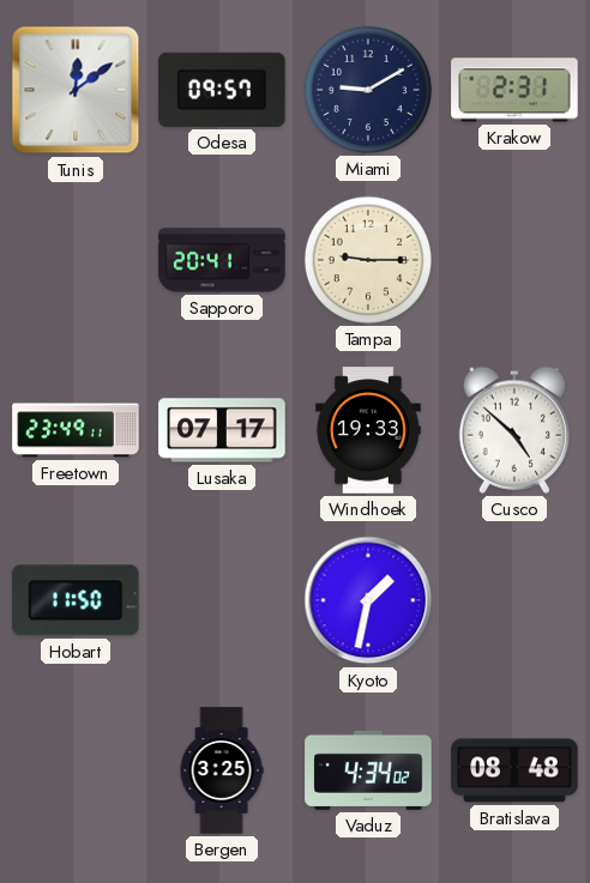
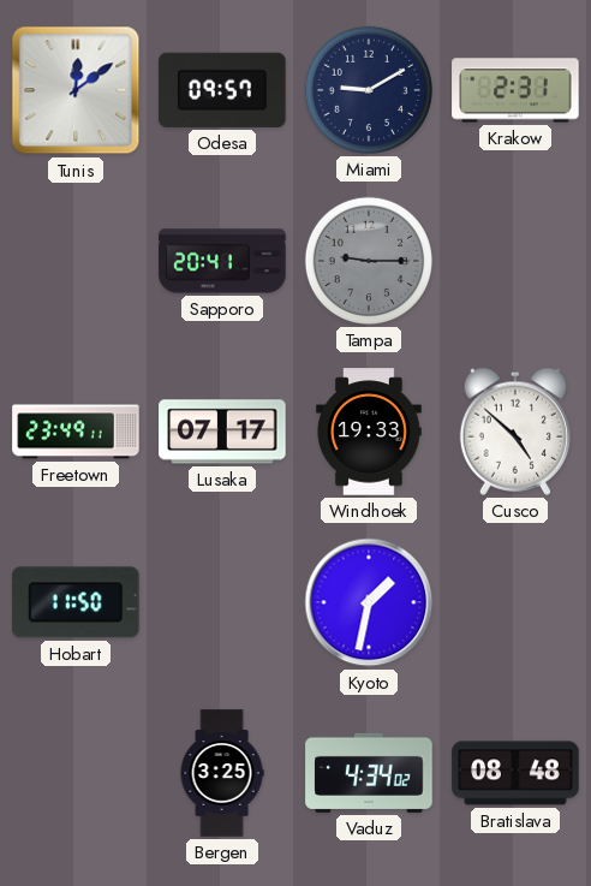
Tampa dial: cream -> grey
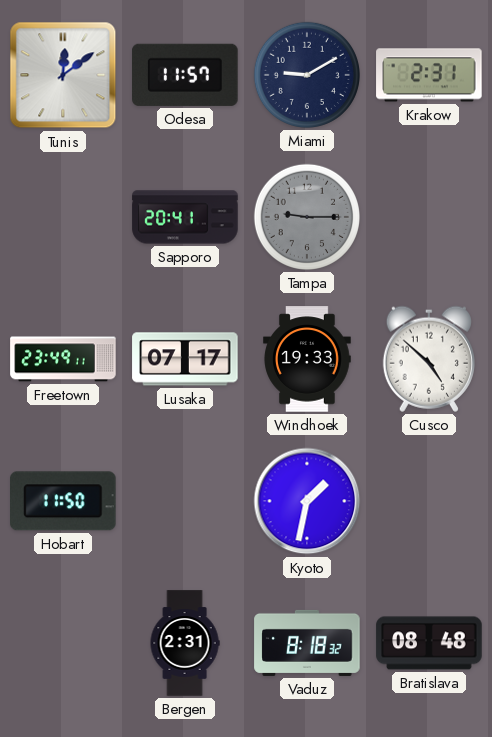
Odesa: 09:57 -> 11:57
Bergen: 3:25 -> 2:31
Vaduz: 4:34 -> 8:18
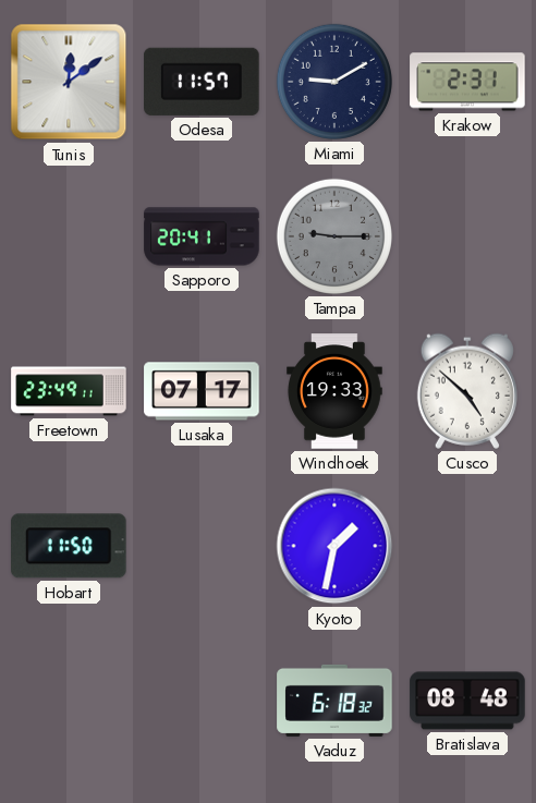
Bergen: 2:31 -> none
Vaduz: 8:18 -> 6:18
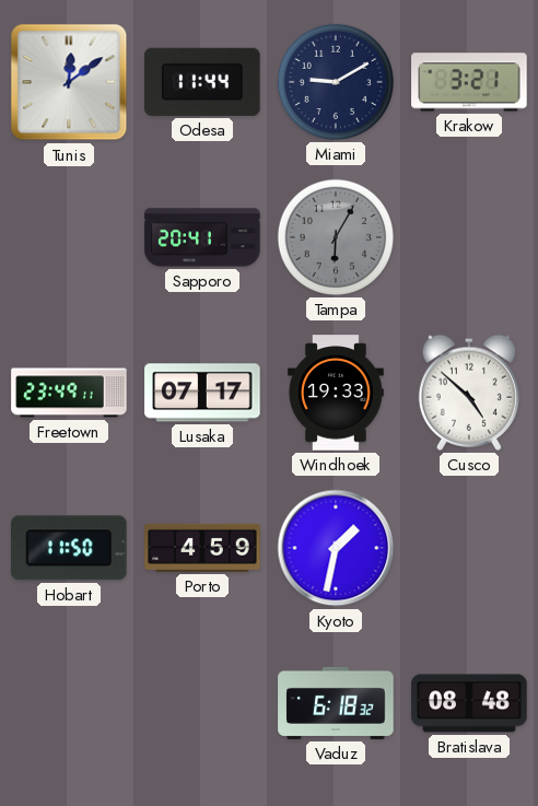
Odesa: 11:57 -> 11:44
Krakow: 2:31 -> 3:21
Tampa: 9:15 -> 6:05
Porto: none -> 4:59
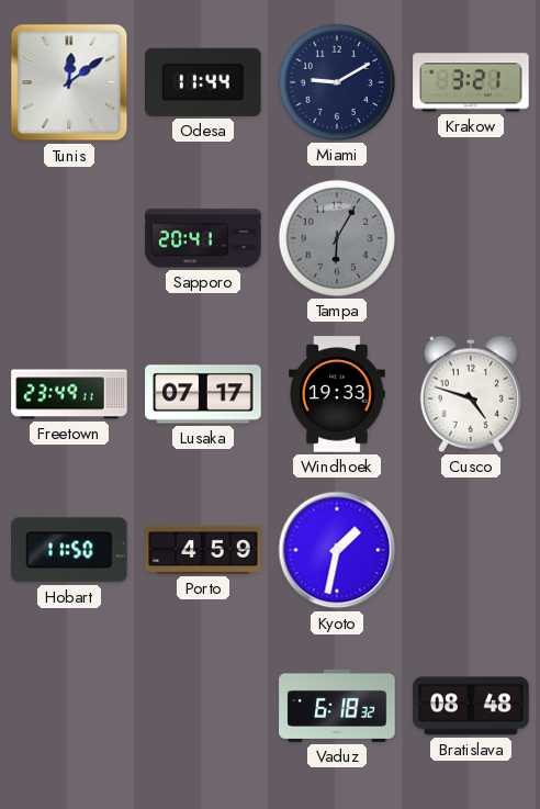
Cusco: 4:52 -> 4:48
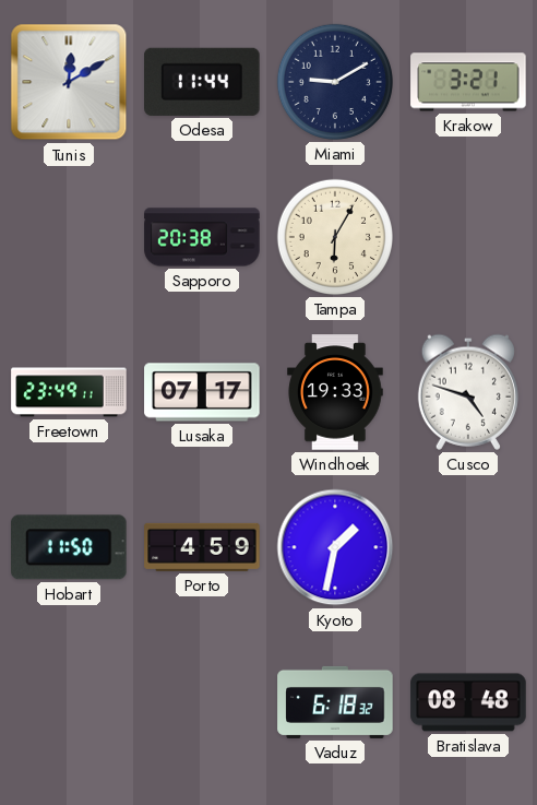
Tunis: 12:09 -> 12:10
Sapporo: 20:41 -> 20:38
Tampa dial: grey -> cream
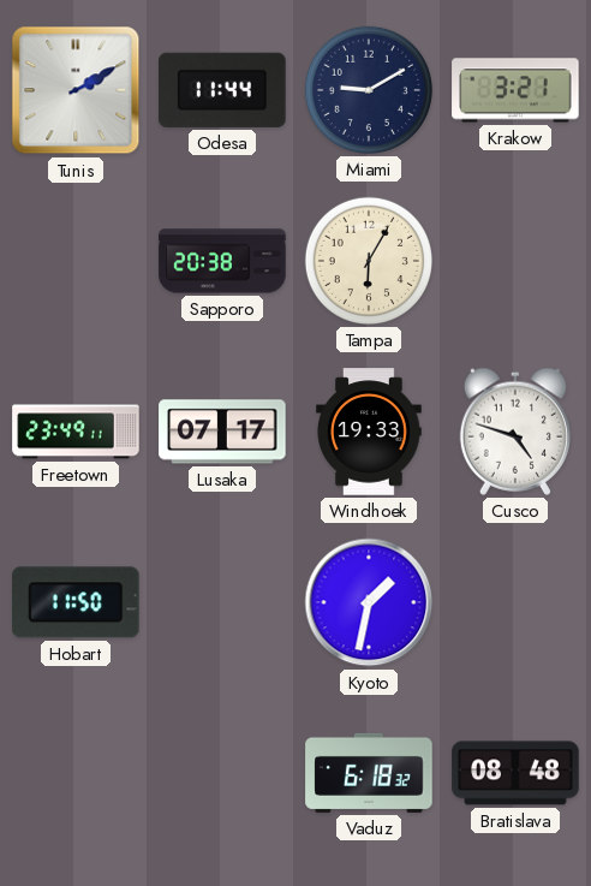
Tunis: 12:10 -> 2:10
Porto: 4:59 -> none
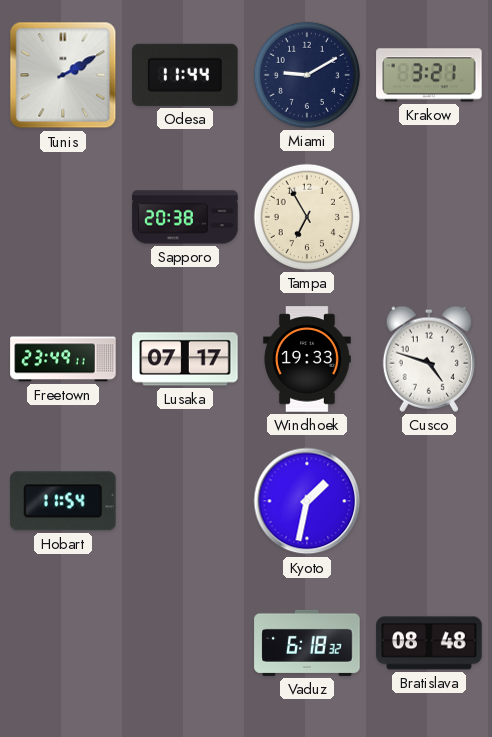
Tampa: 6:05 -> 6:55
Hobart: 11:50 -> 11:54
